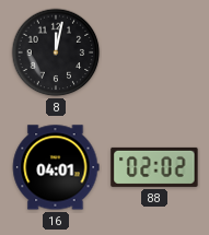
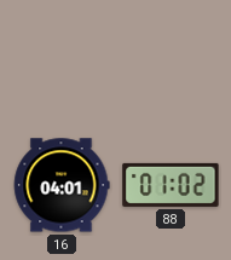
8: 12:02 -> none
88: 02:02 -> 01:02
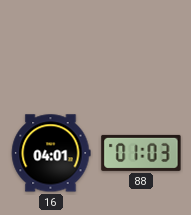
88: 01:02 -> 01:03
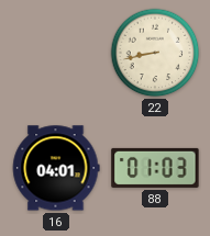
22: none -> 8:43
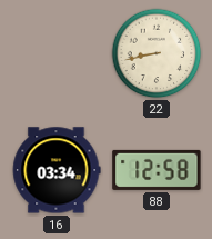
16: 04:01 -> 03:34
88: 01:03 -> 12:58
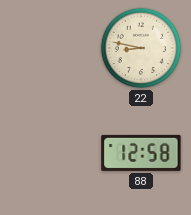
22: 8:43 -> 8:47
16: 03:34 -> none
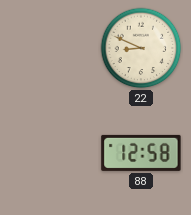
22: 8:47 -> 8:49
